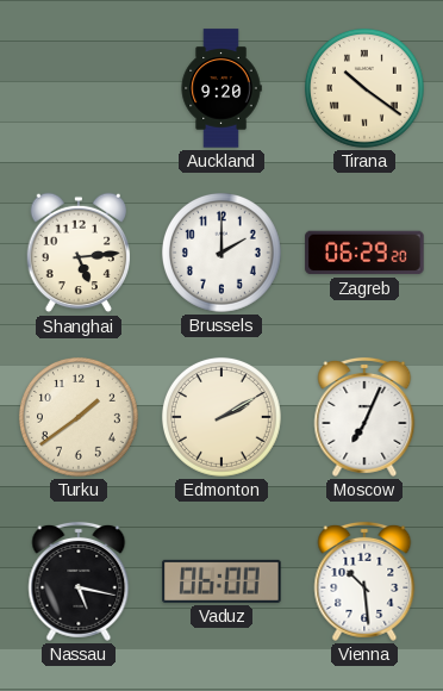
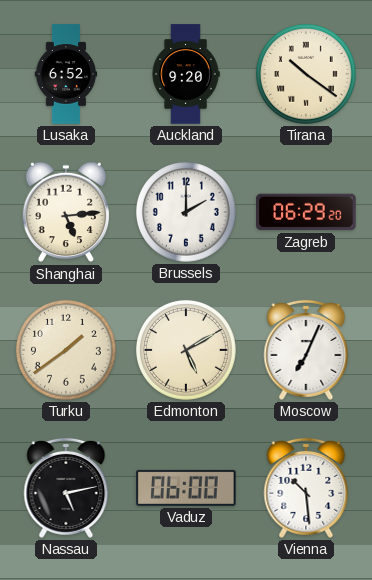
Lusaka: none -> 6:52
Edmonton: 2:10 -> 5:10
Nassau: 5:17 -> 5:13
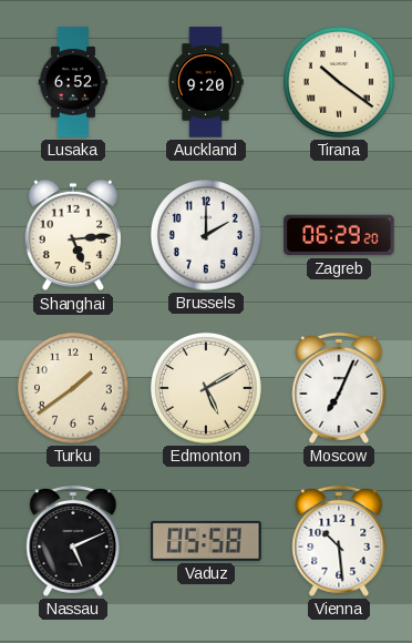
Nassau: 5:13 -> 5:11
Vaduz: 06:00 -> 05:58
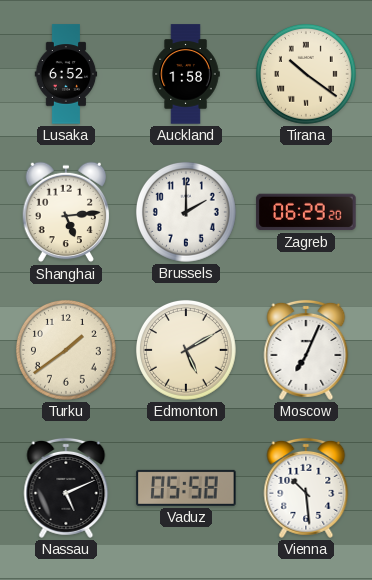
Auckland: 9:20 -> 1:58
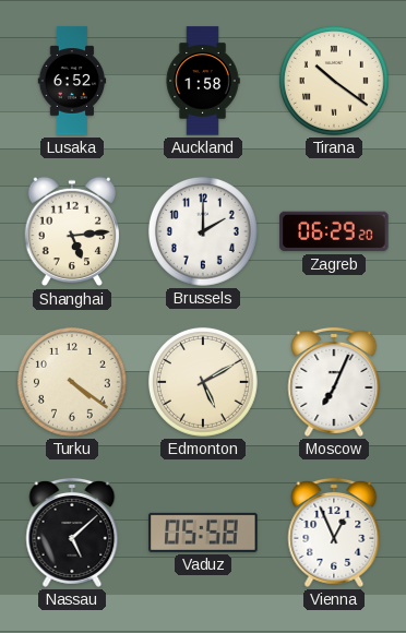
Turku: 1:39 -> 4:21
Nassau: 5:11 -> 5:08
Vienna: 10:29 -> 12:56
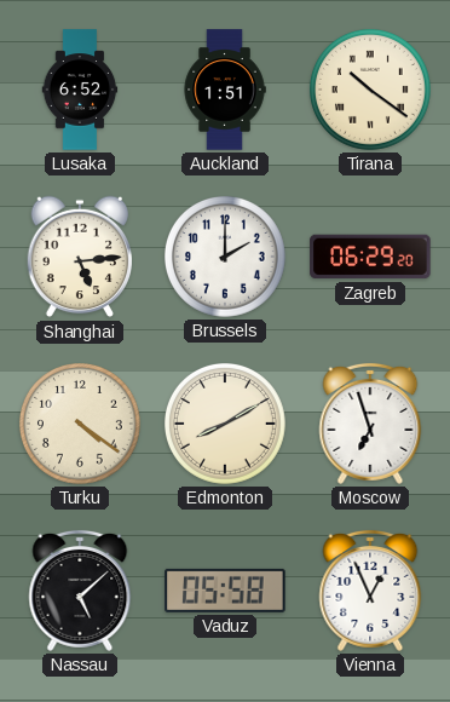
Auckland: 1:58 -> 1:51
Edmonton: 5:10 -> 8:10
Moscow: 7:04 -> 6:57
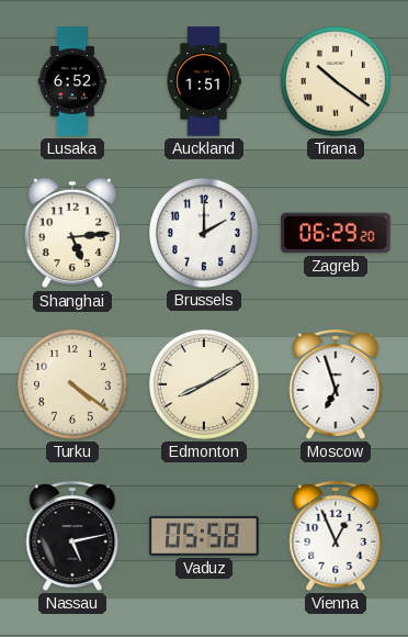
Nassau: 5:08 -> 5:13
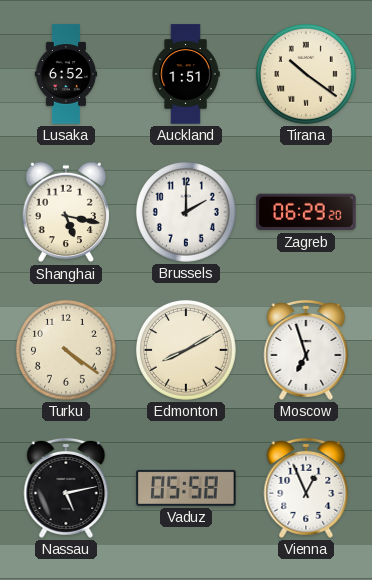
Shanghai: 5:14 -> 5:17
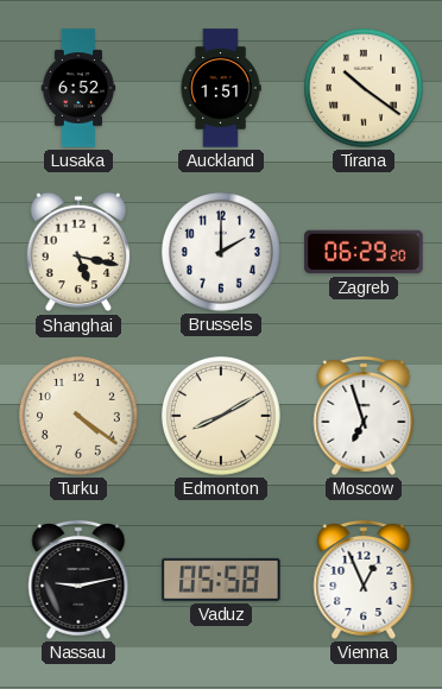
Nassau: 5:13 -> 9:13
